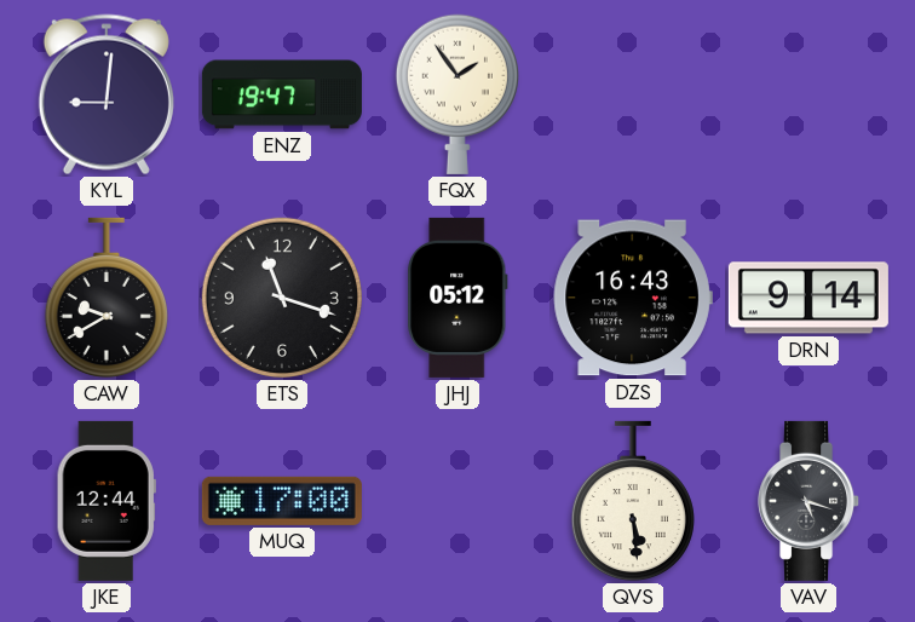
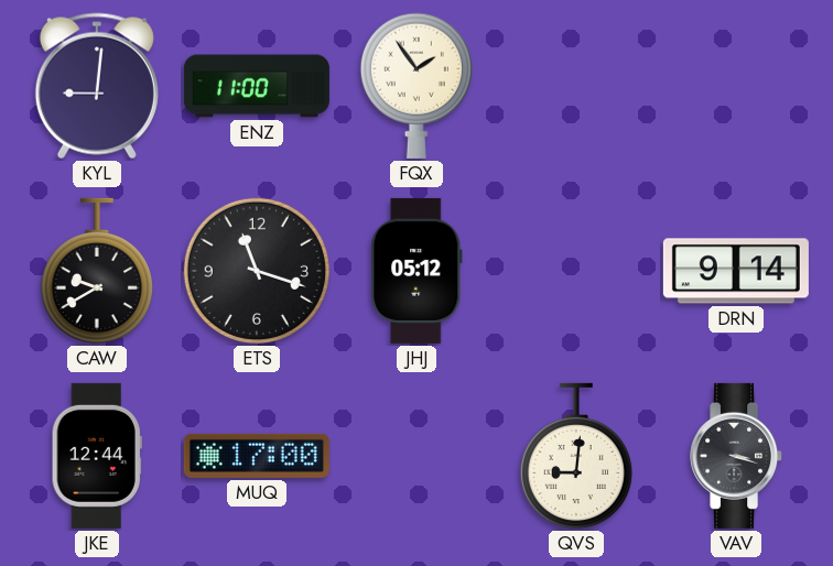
ENZ: 19:47 -> 11:00
DZS: 16:43 -> none
QVS: 5:29 -> 9:01
VAV: 5:18 -> 3:18
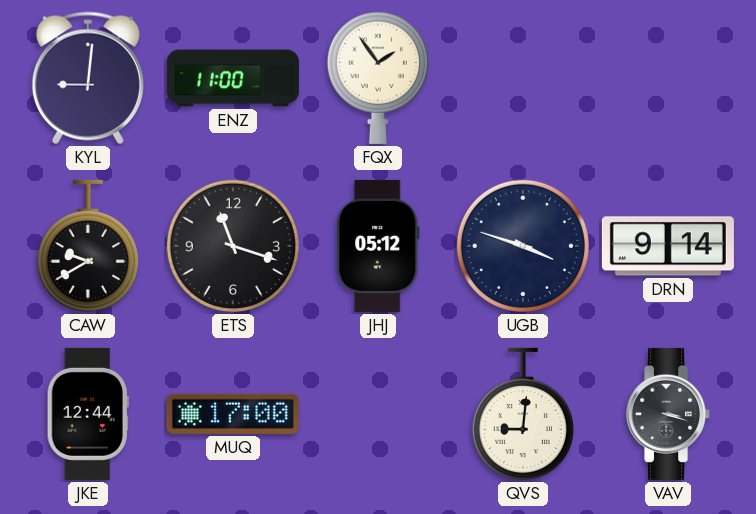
UGB: none -> 3:48
